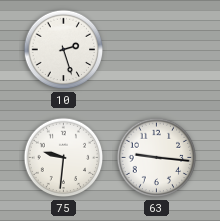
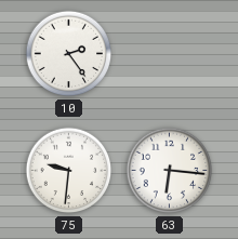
10: 2:27 -> 2:24
63: 9:16 -> 6:16
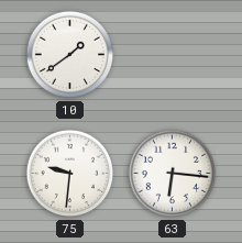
10: 2:24 -> 1:39
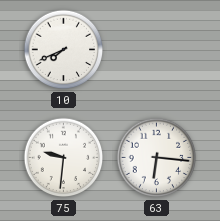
10: 1:39 -> 7:41
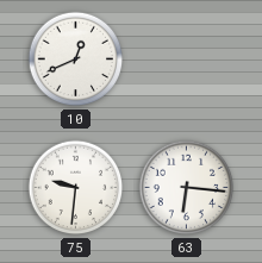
10: 7:41 -> 12:41
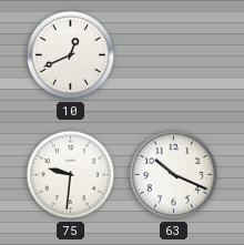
63: 6:16 -> 10:19
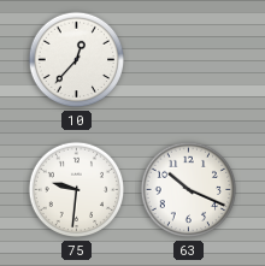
10: 12:41 -> 12:37
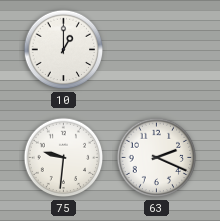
10: 12:37 -> 1:00
63: 10:19 -> 2:19
